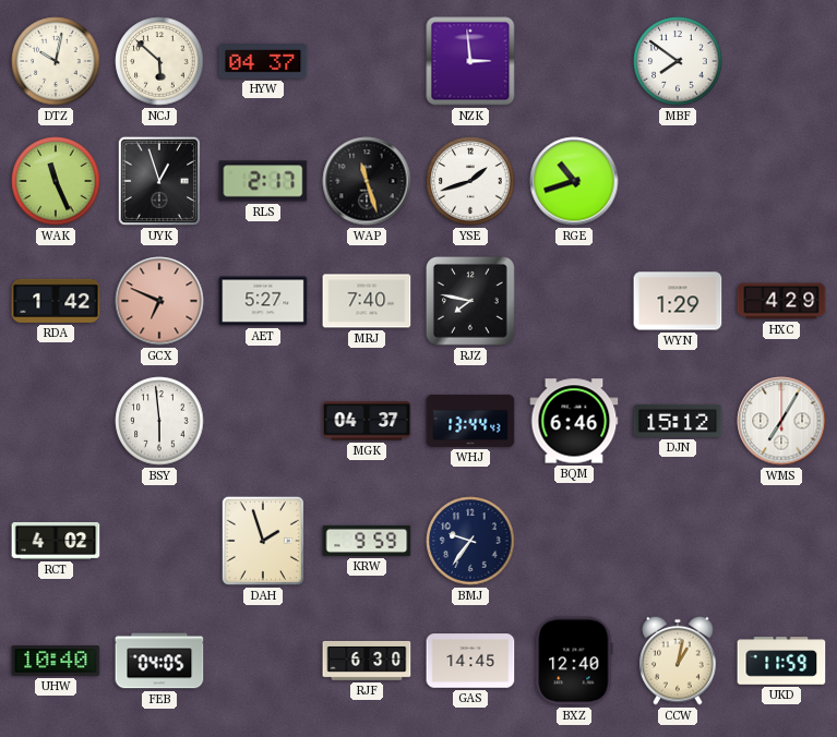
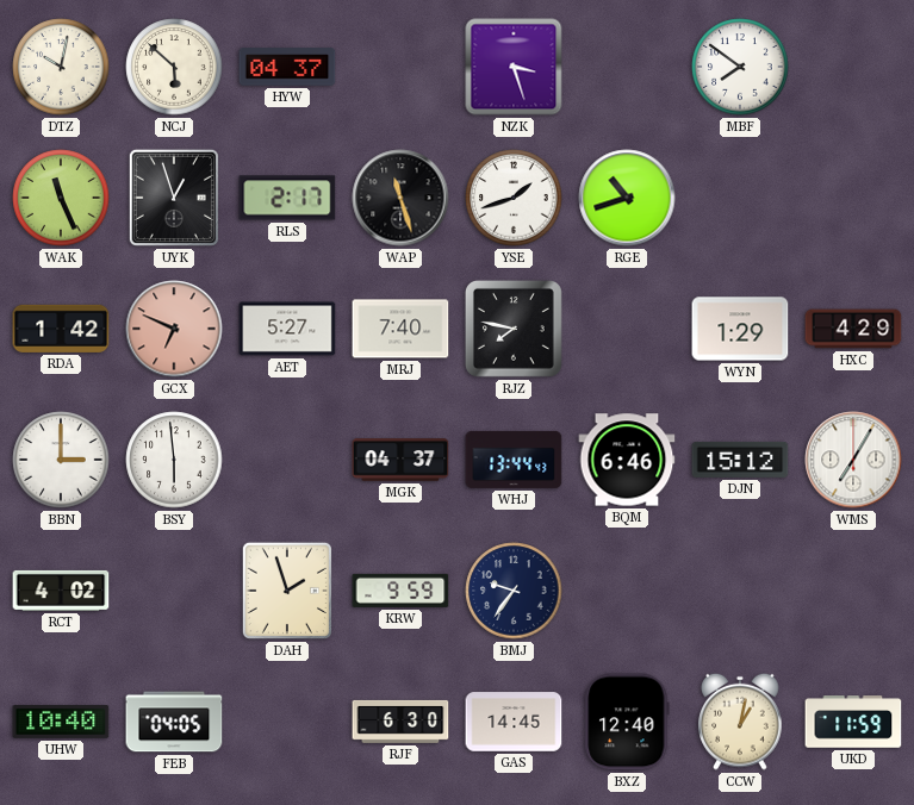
NZK: 2:59 -> 3:27
BBN: none -> 3:00
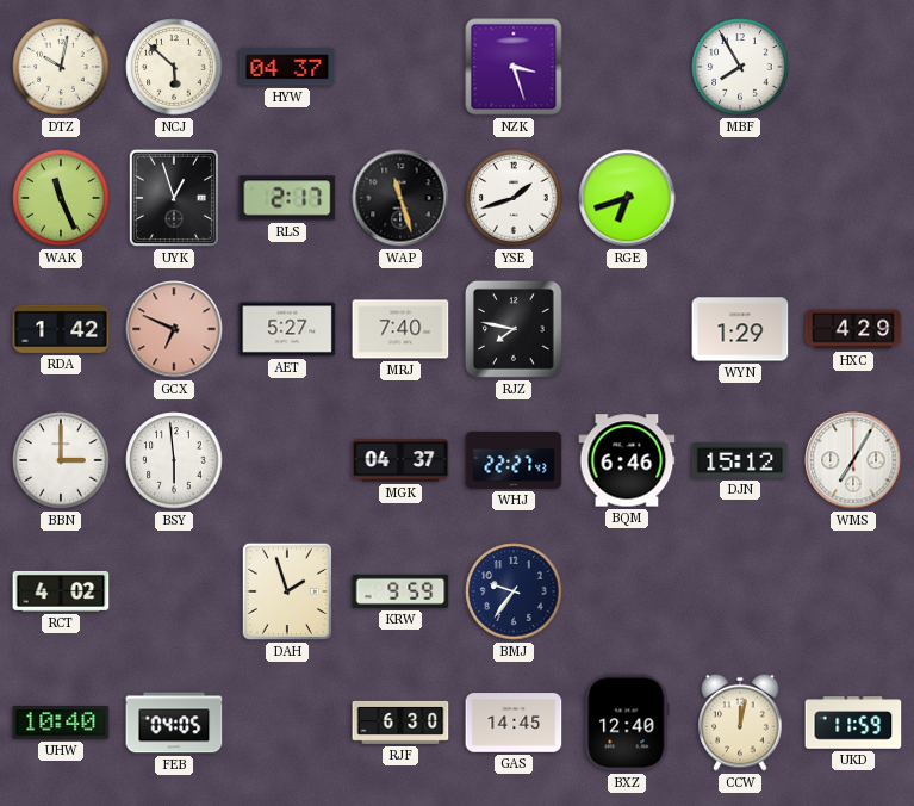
MBF: 7:51 -> 7:55
RGE: 10:42 -> 6:42
WHJ: 13:44 -> 22:27
CCW: 1:02 -> 12:02
